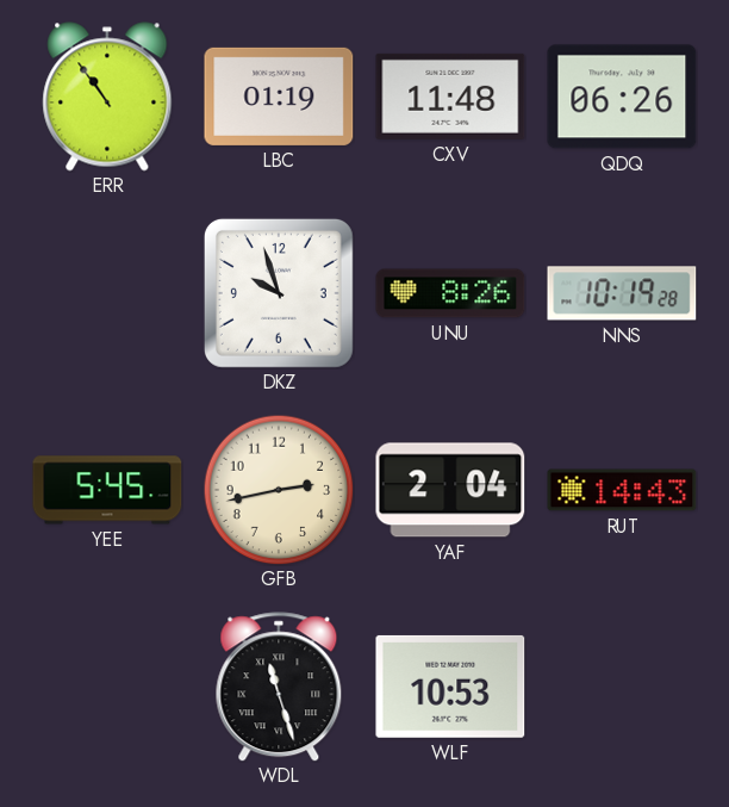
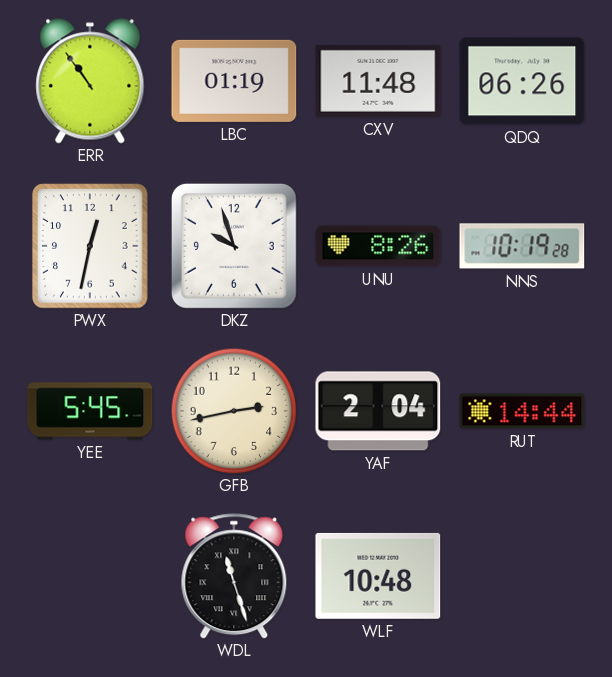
PWX: none -> 12:32
RUT: 14:43 -> 14:44
WLF: 10:53 -> 10:48
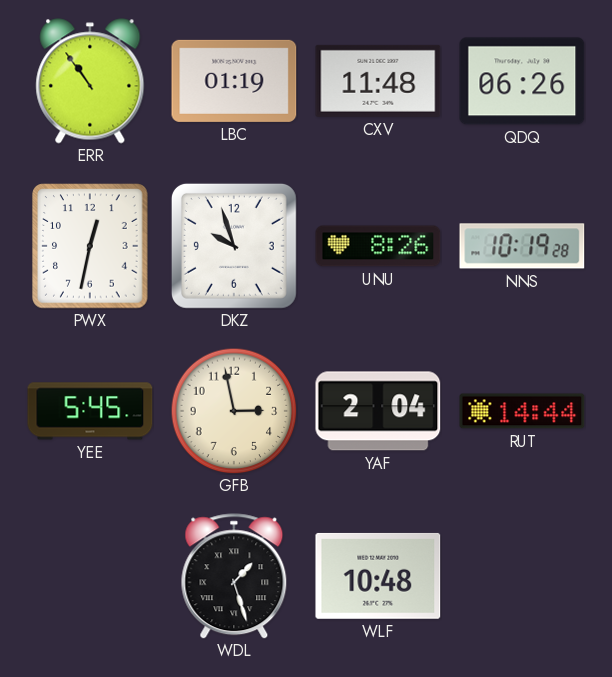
GFB: 2:43 -> 2:58
WDL: 11:27 -> 1:27
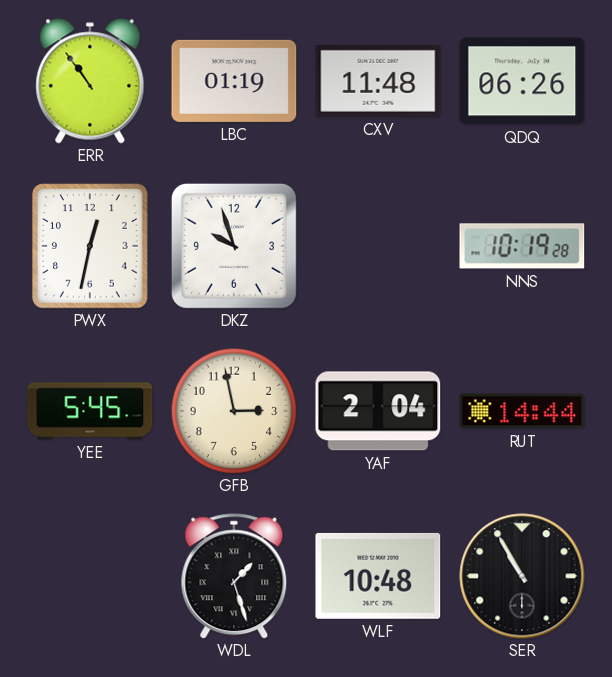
UNU: 8:26 -> none
SER: none -> 10:55
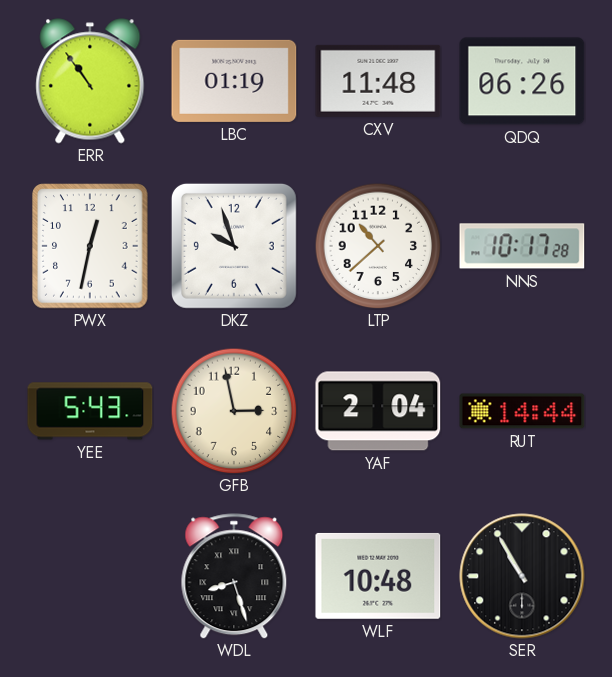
LTP: none -> 10:38
NNS: 10:19 -> 10:17
YEE: 5:45 -> 5:43
WDL: 1:27 -> 8:27
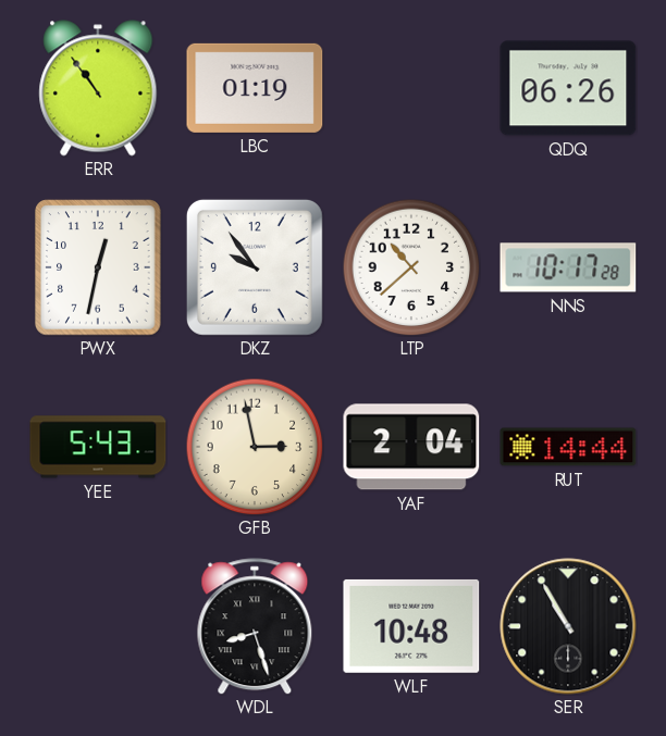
CXV: 11:48 -> none
DKZ: 9:57 -> 9:54
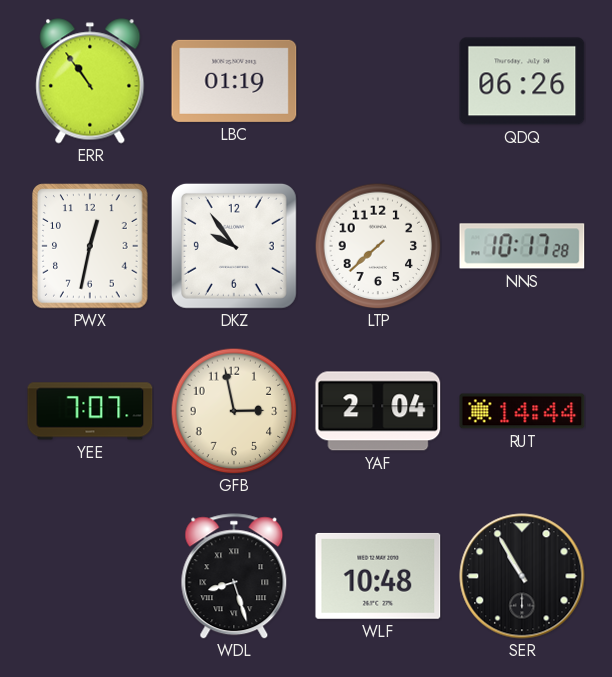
LTP: 10:38 -> 7:38
YEE: 5:43 -> 7:07
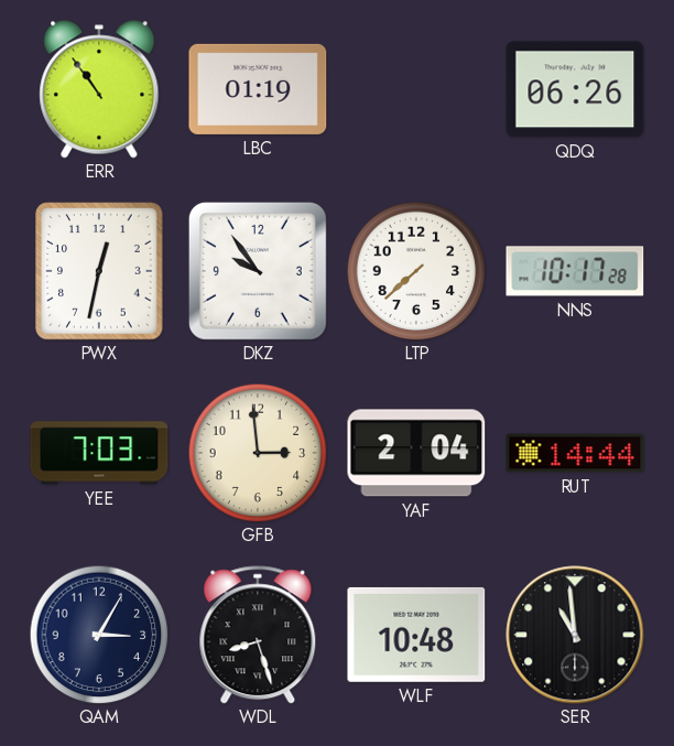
YEE: 7:07 -> 7:03
GFB: 2:58 -> 2:59
QAM: none -> 3:05
SER: 10:55 -> 10:59
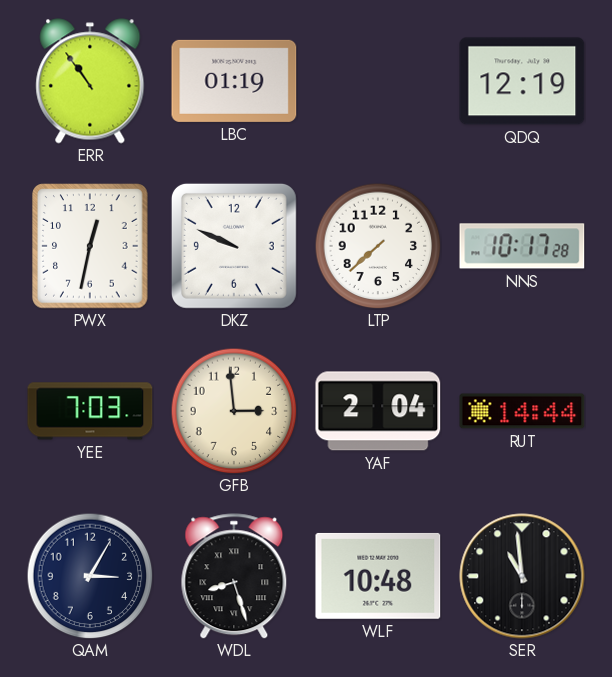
QDQ: 06:26 -> 12:19
DKZ: 9:54 -> 9:49
